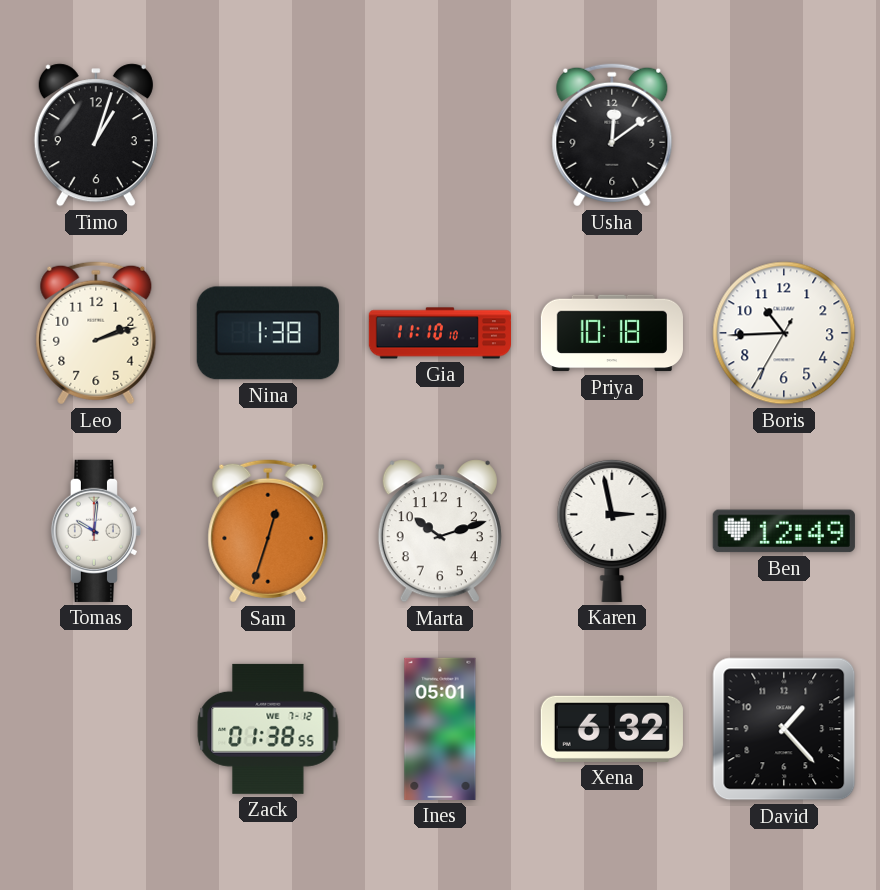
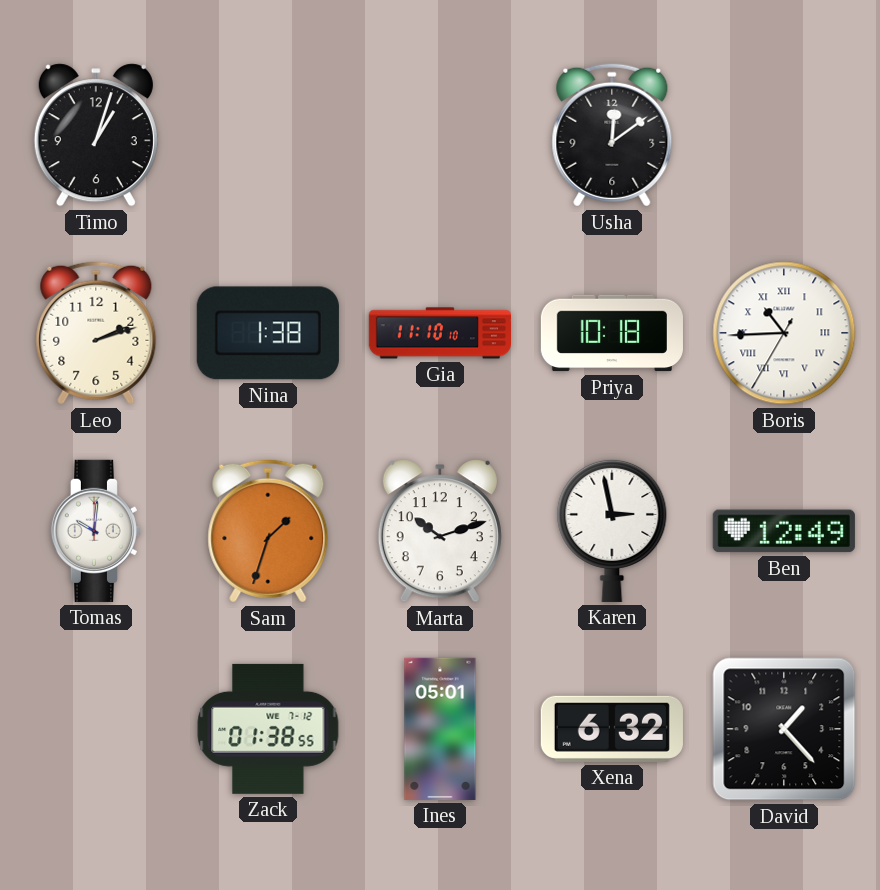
Boris numerals: Arabic -> Roman
Sam: 12:33 -> 1:33
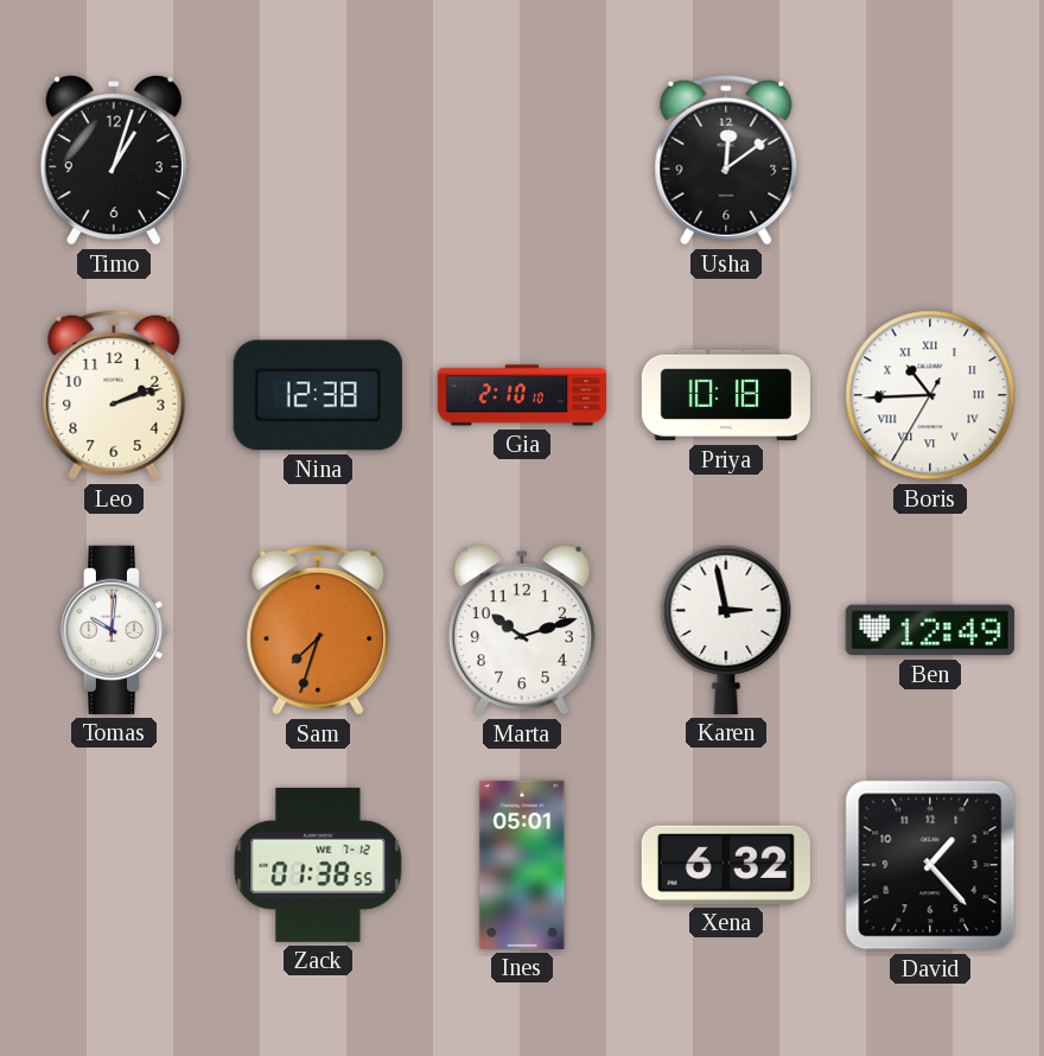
Nina: 1:38 -> 12:38
Gia: 11:10 -> 2:10
Sam: 1:33 -> 7:33
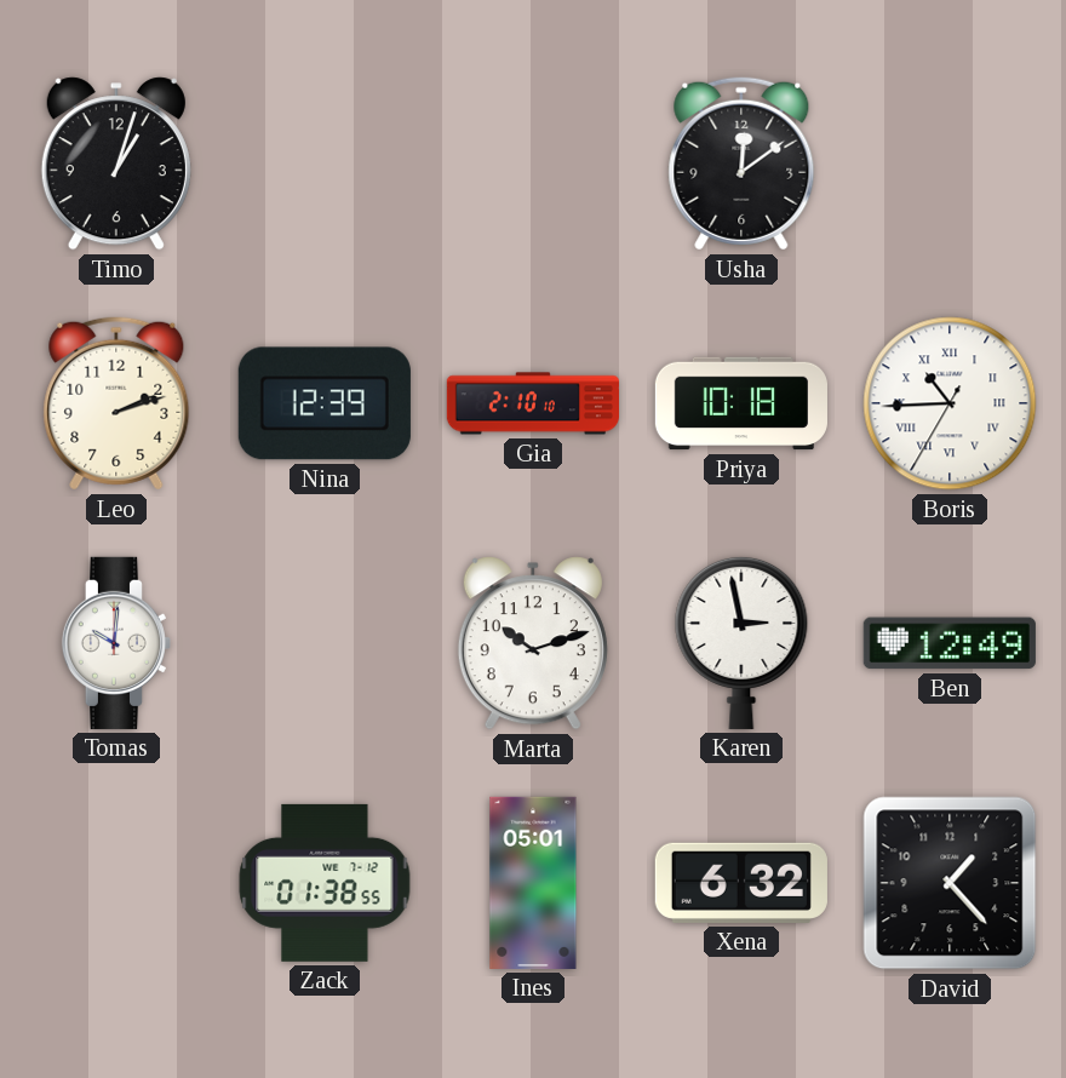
Nina: 12:38 -> 12:39
Sam: 7:33 -> none
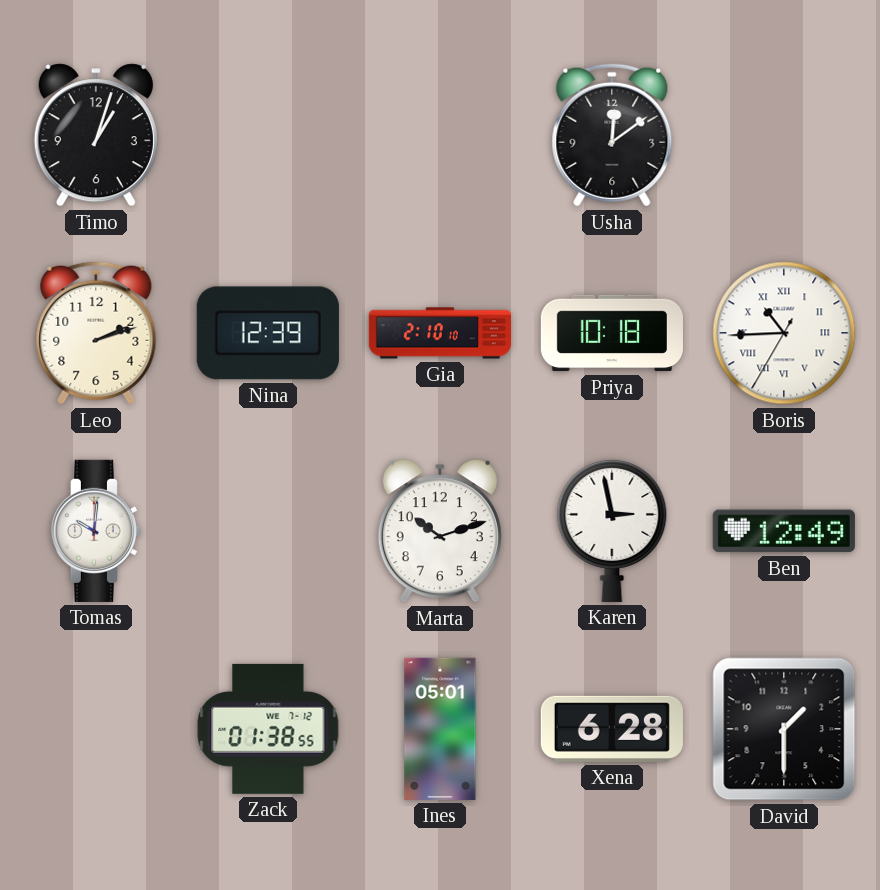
Xena: 6:32 -> 6:28
David: 1:23 -> 1:30
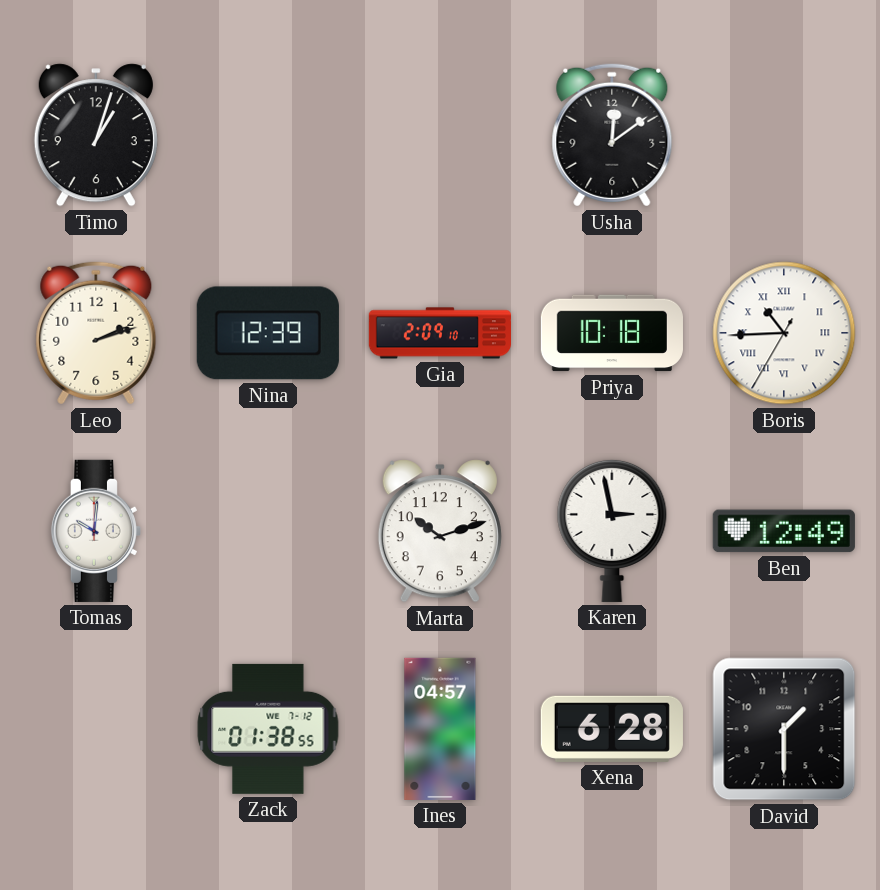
Gia: 2:10 -> 2:09
Ines: 05:01 -> 04:57
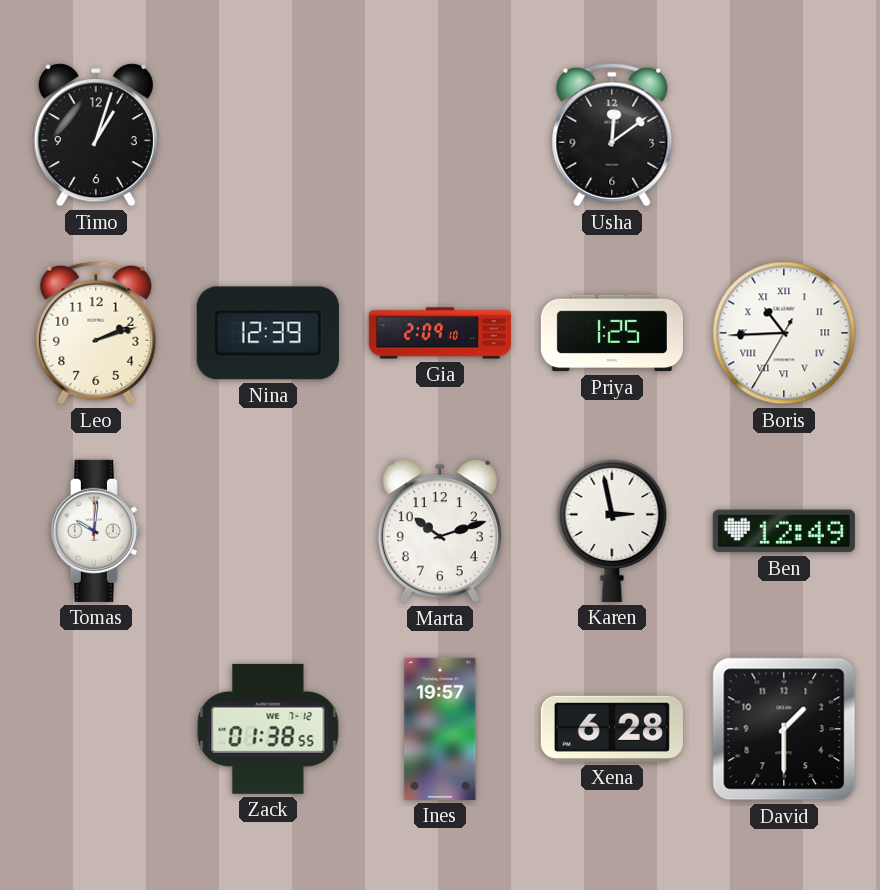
Priya: 10:18 -> 1:25
Ines: 04:57 -> 19:57
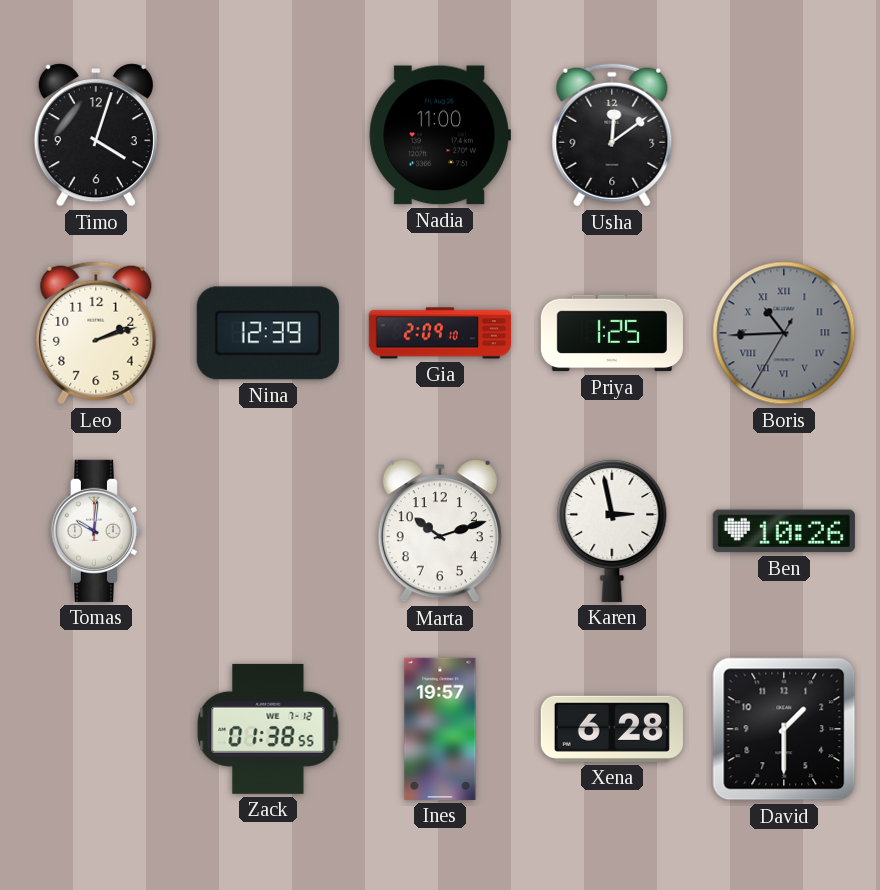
Timo: 1:03 -> 4:03
Nadia: none -> 11:00
Boris dial: white -> grey
Ben: 12:49 -> 10:26
